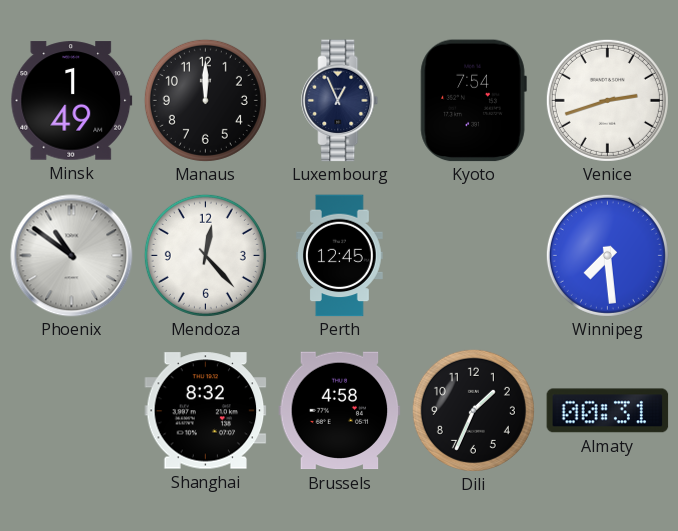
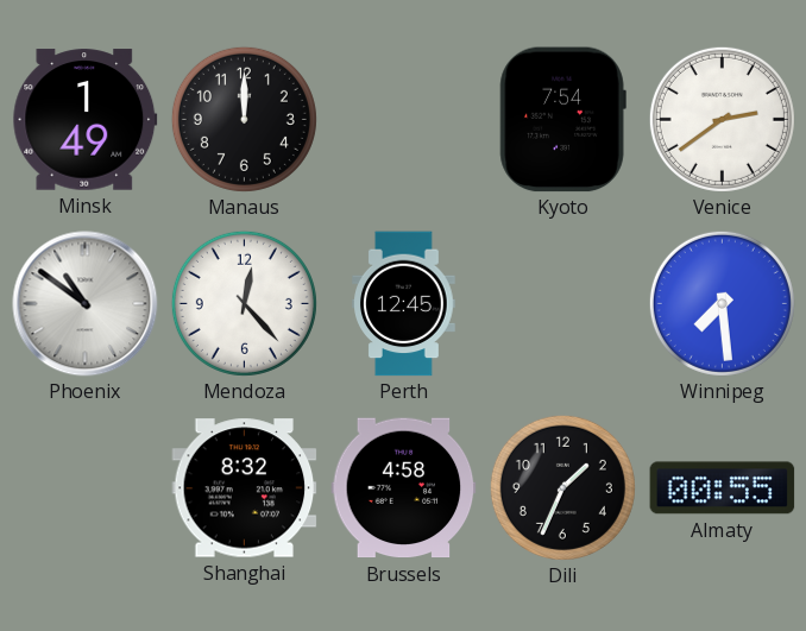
Luxembourg: 12:56 -> none
Venice: 2:42 -> 2:39
Almaty: 00:31 -> 00:55
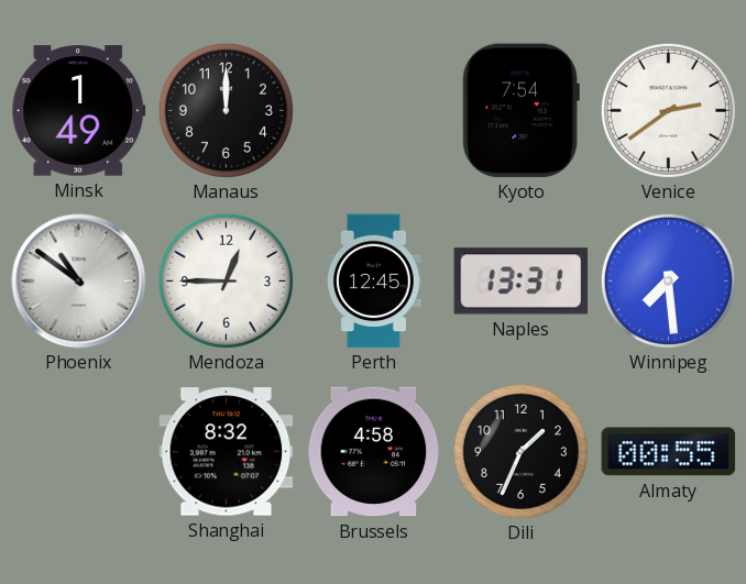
Mendoza: 12:23 -> 12:45
Naples: none -> 13:31
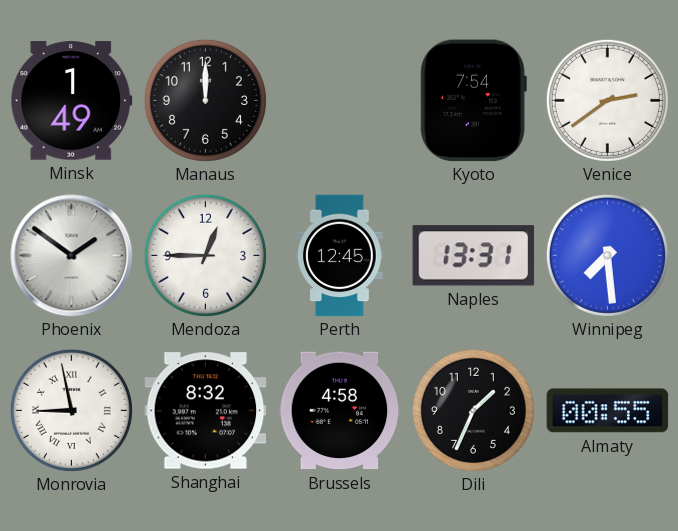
Phoenix: 10:51 -> 1:51
Monrovia: none -> 8:58
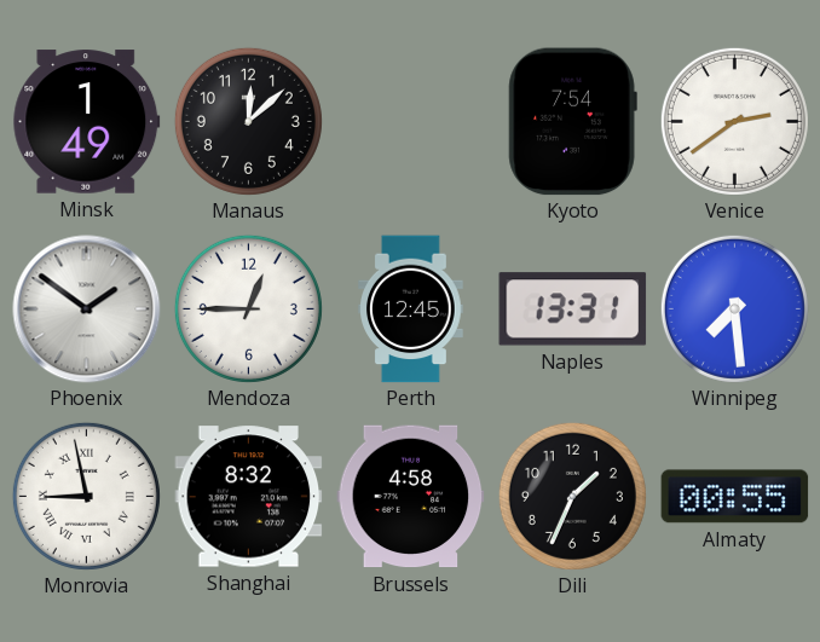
Manaus: 12:00 -> 12:08
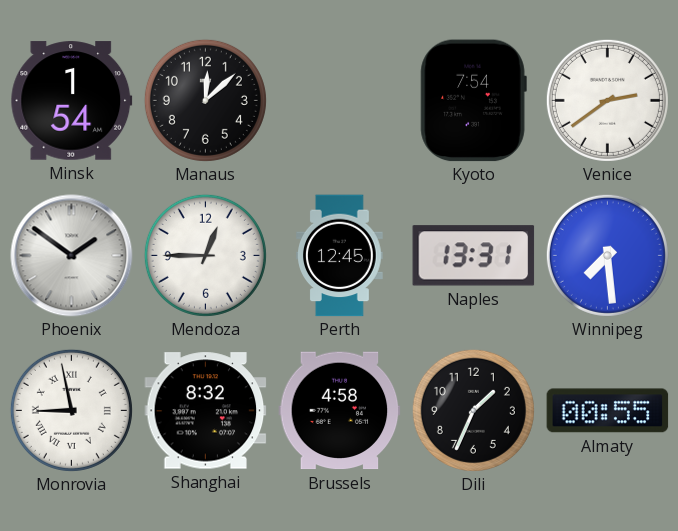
Minsk: 1:49 -> 1:54
